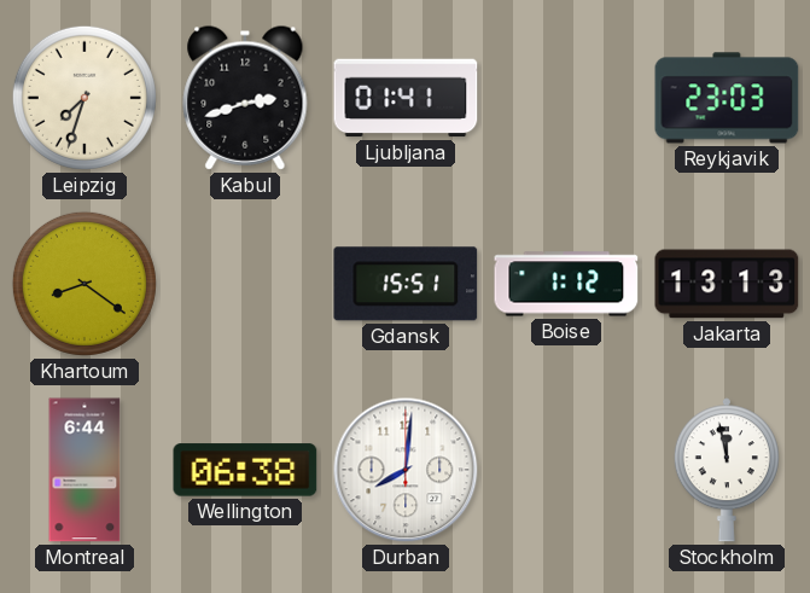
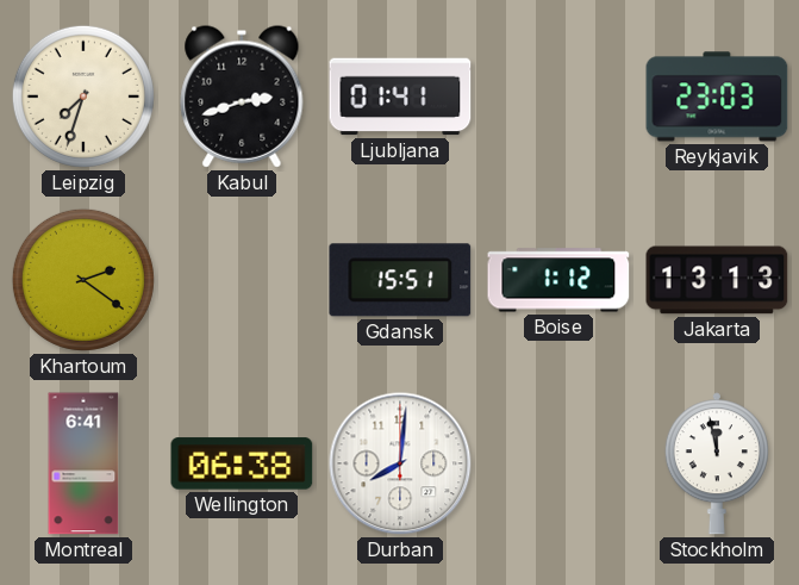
Khartoum: 8:21 -> 2:21
Montreal: 6:44 -> 6:41
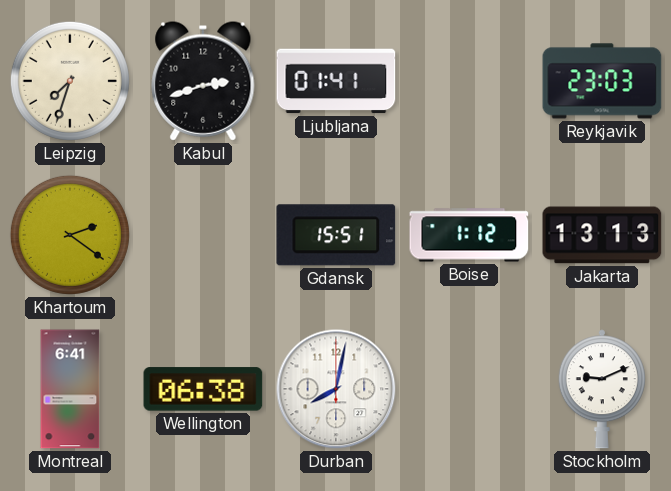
Durban: 8:01 -> 8:02
Stockholm: 11:58 -> 9:11
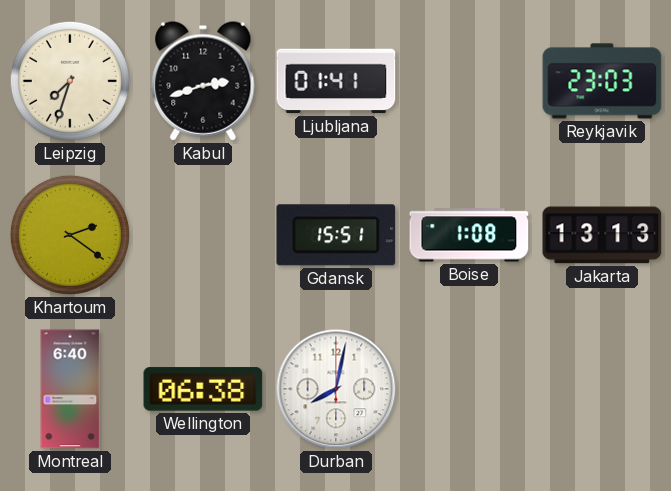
Boise: 1:12 -> 1:08
Montreal: 6:41 -> 6:40
Stockholm: 9:11 -> none
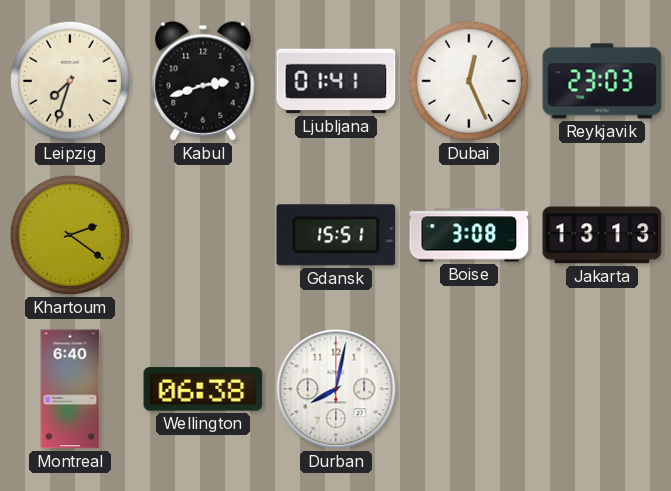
Dubai: none -> 12:26
Boise: 1:08 -> 3:08
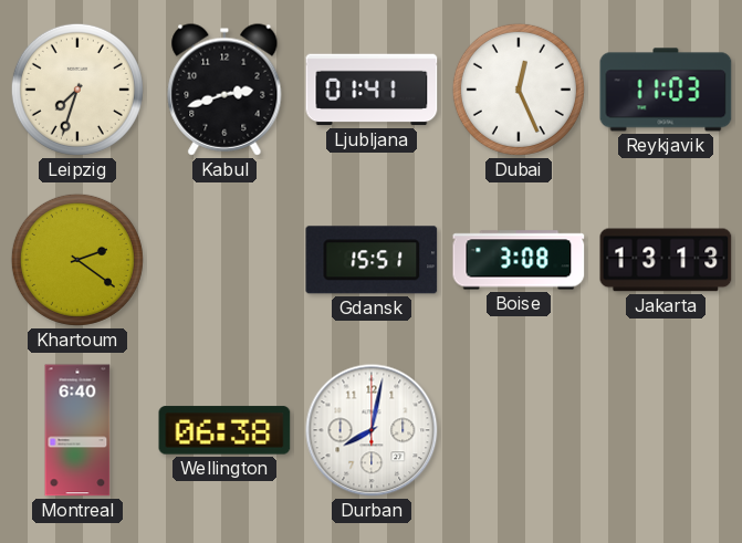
Reykjavik: 23:03 -> 11:03
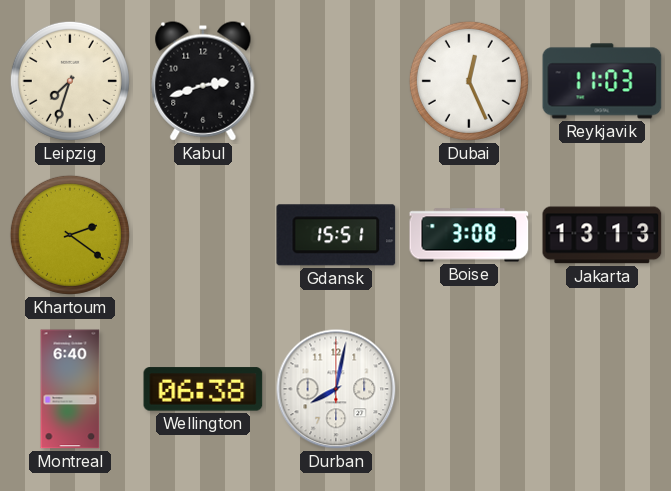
Ljubljana: 01:41 -> none
